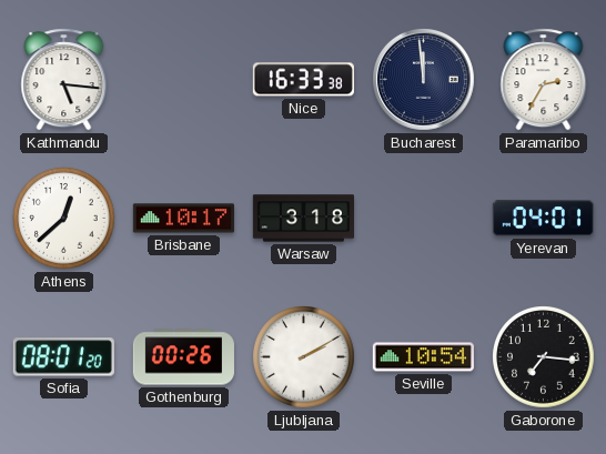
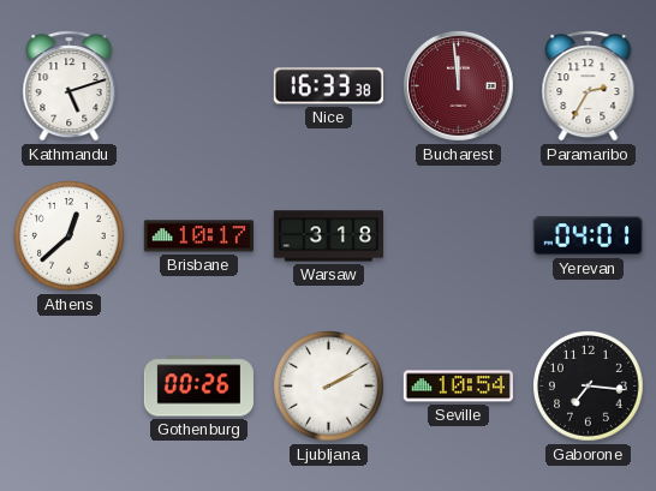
Kathmandu: 5:16 -> 5:12
Bucharest dial: navy -> burgundy
Sofia: 08:01 -> none
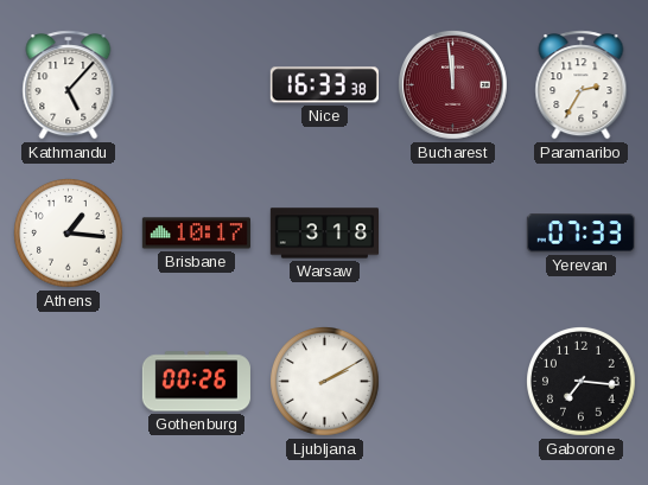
Kathmandu: 5:12 -> 5:07
Athens: 12:38 -> 1:16
Yerevan: 04:01 -> 07:33
Seville: 10:54 -> none
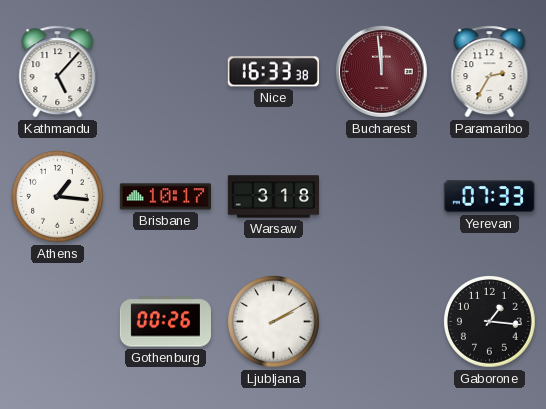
Gaborone: 7:16 -> 1:16
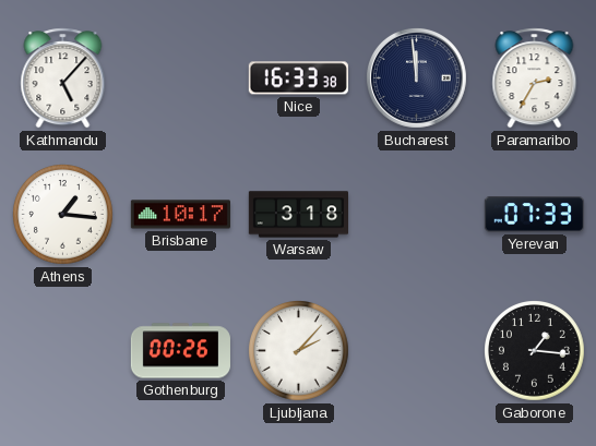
Bucharest dial: burgundy -> navy
Ljubljana: 2:10 -> 2:07
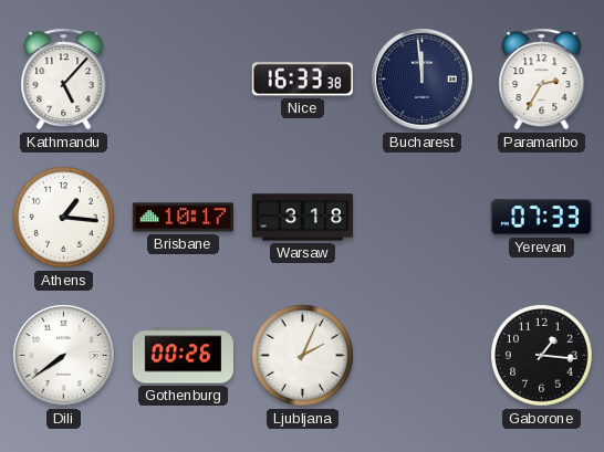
Dili: none -> 7:39
Ljubljana: 2:07 -> 2:04
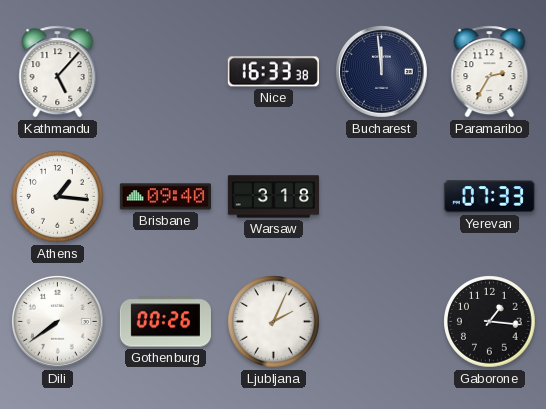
Brisbane: 10:17 -> 09:40
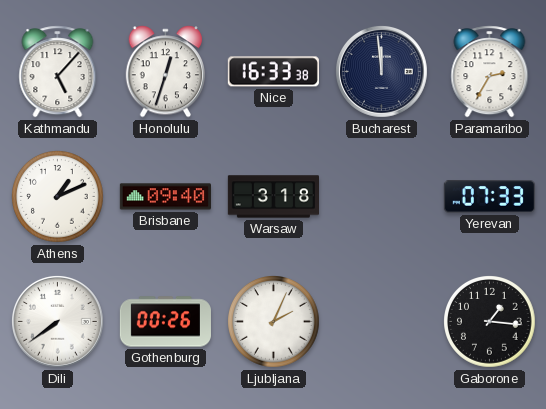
Honolulu: none -> 12:33
Athens: 1:16 -> 1:11
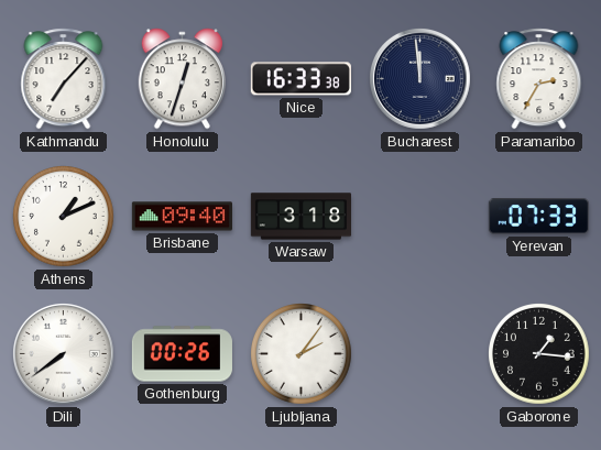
Kathmandu: 5:07 -> 7:07
Ljubljana: 2:04 -> 2:06
